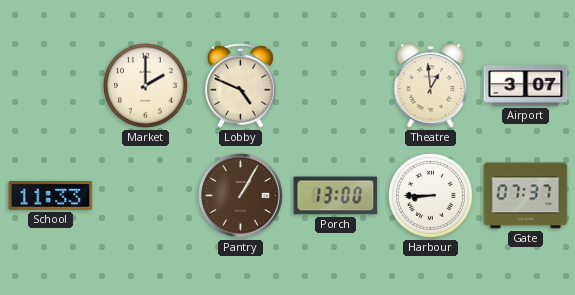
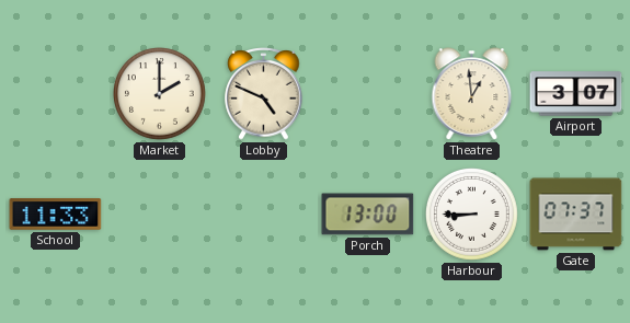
Pantry: 1:05 -> none
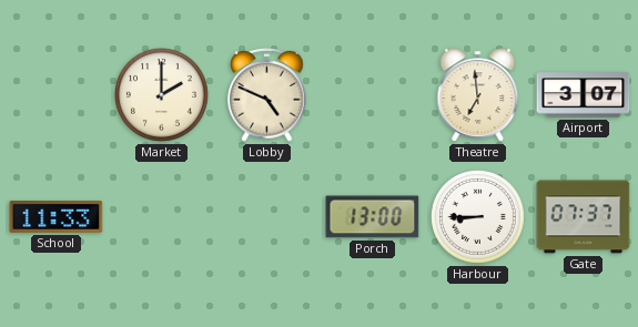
Theatre: 12:59 -> 6:59
